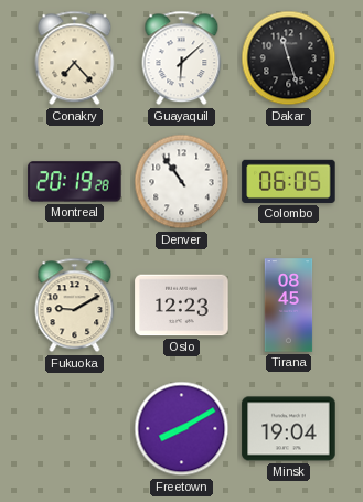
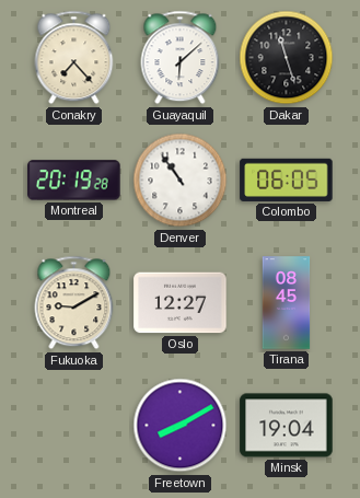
Oslo: 12:23 -> 12:27
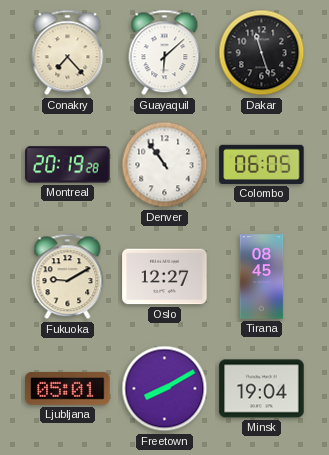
Ljubljana: none -> 05:01
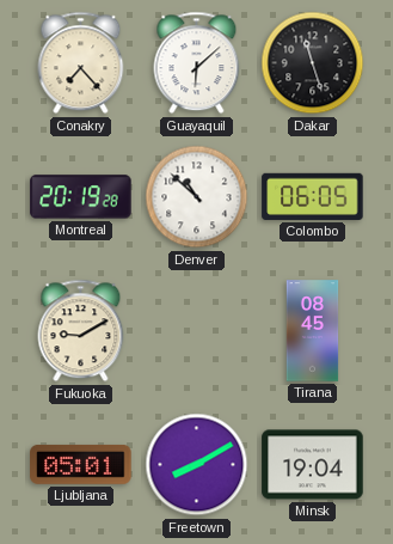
Denver: 10:54 -> 10:52
Oslo: 12:27 -> none
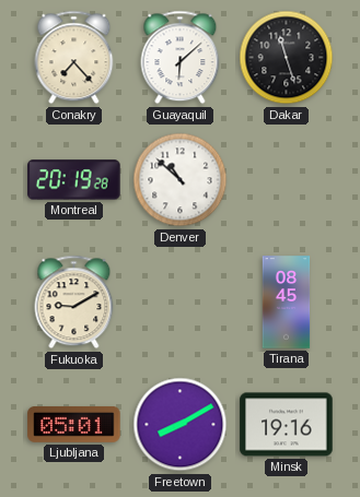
Colombo: 06:05 -> none
Minsk: 19:04 -> 19:16
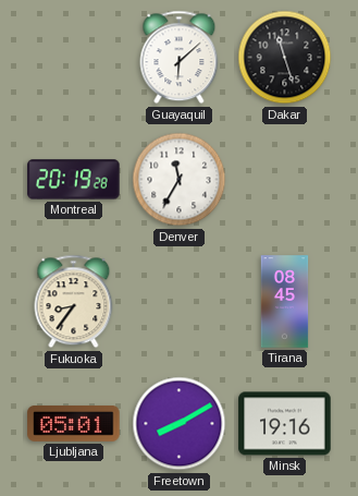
Conakry: 7:23 -> none
Denver: 10:52 -> 11:35
Fukuoka: 9:10 -> 8:36
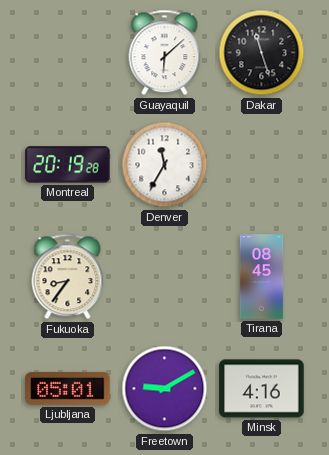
Freetown: 8:10 -> 9:10
Minsk: 19:16 -> 4:16
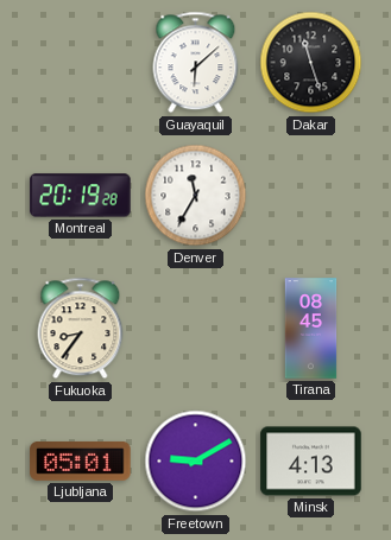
Minsk: 4:16 -> 4:13
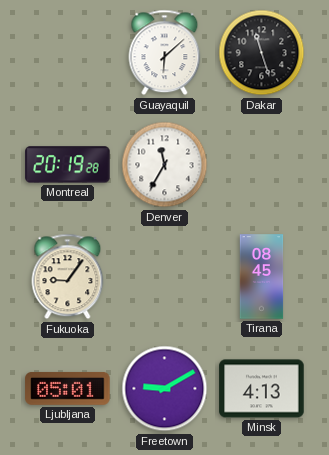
Fukuoka: 8:36 -> 9:06
